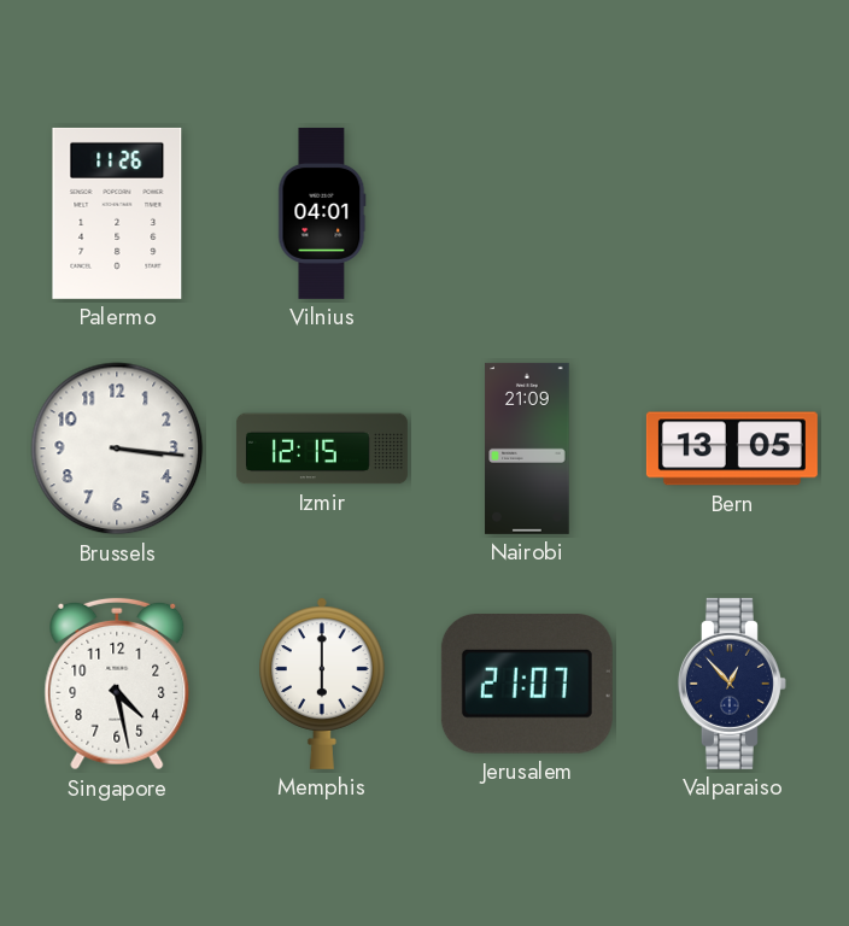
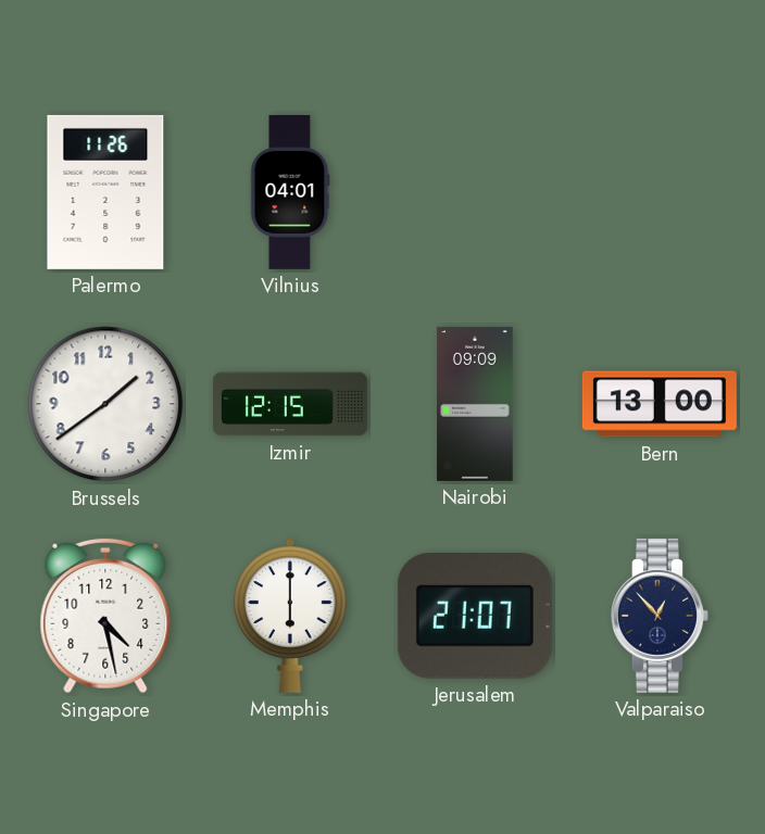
Brussels: 3:16 -> 1:39
Nairobi: 21:09 -> 09:09
Bern: 13:05 -> 13:00
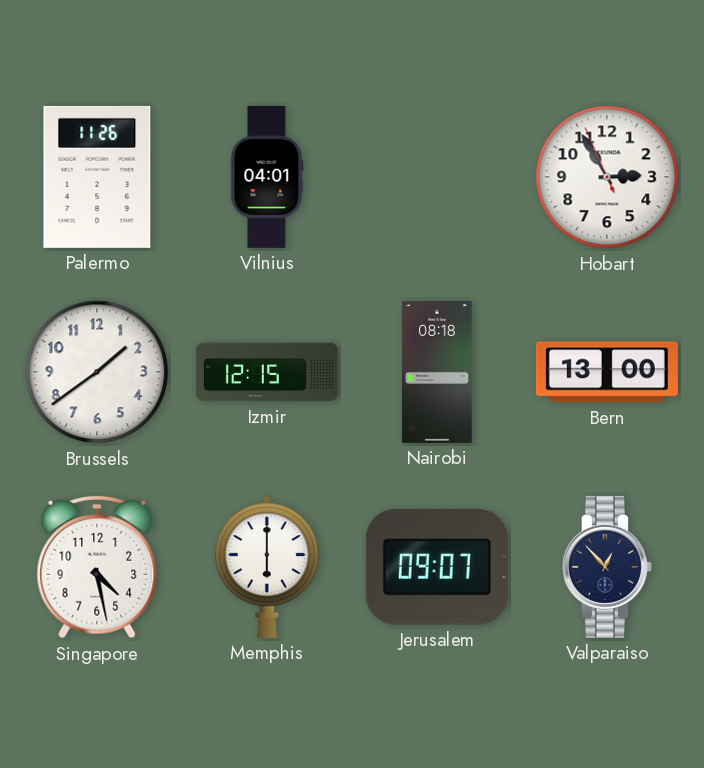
Hobart: none -> 2:54
Nairobi: 09:09 -> 08:18
Jerusalem: 21:07 -> 09:07
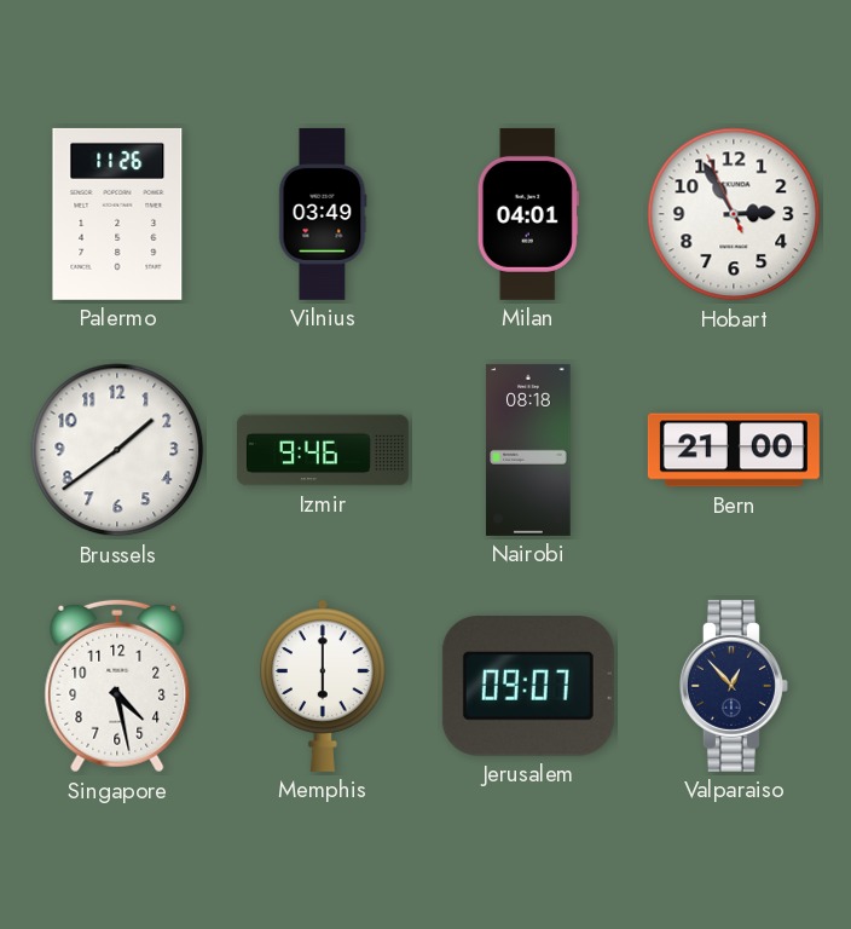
Vilnius: 04:01 -> 03:49
Milan: none -> 04:01
Izmir: 12:15 -> 9:46
Bern: 13:00 -> 21:00
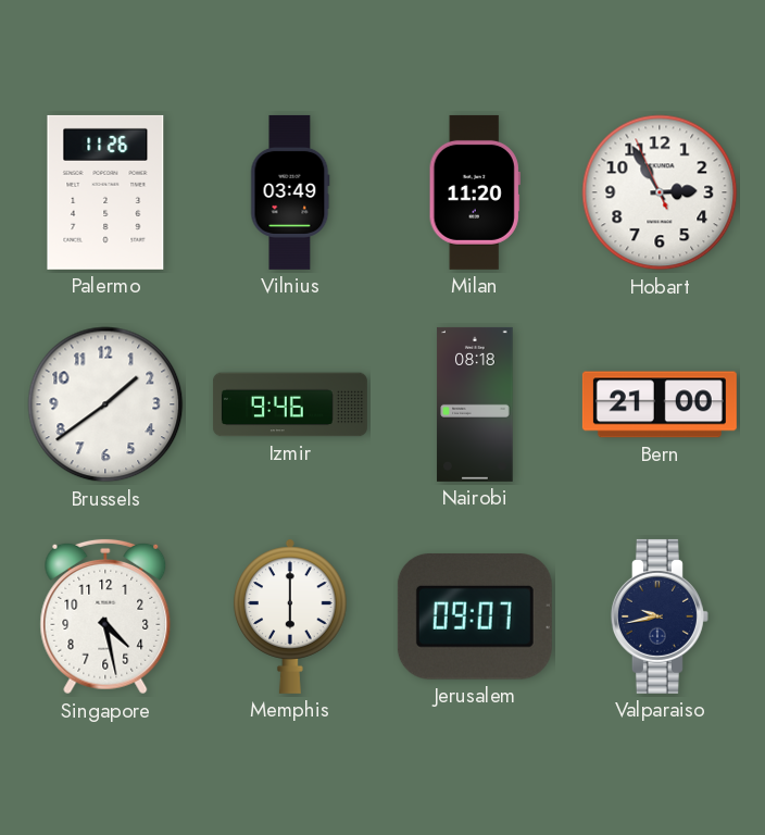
Milan: 04:01 -> 11:20
Valparaiso: 12:53 -> 9:43
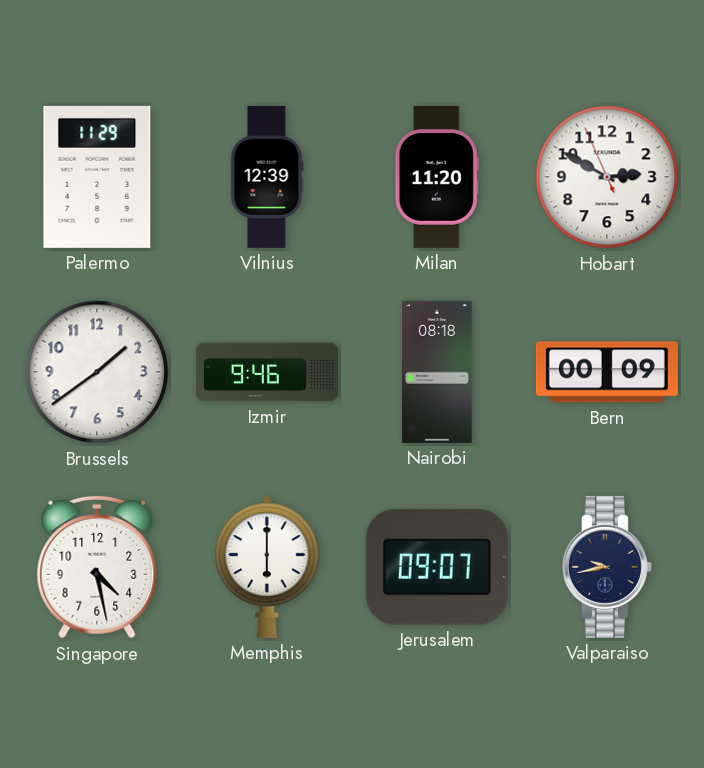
Palermo: 11:26 -> 11:29
Vilnius: 03:49 -> 12:39
Hobart: 2:54 -> 2:49
Bern: 21:00 -> 00:09
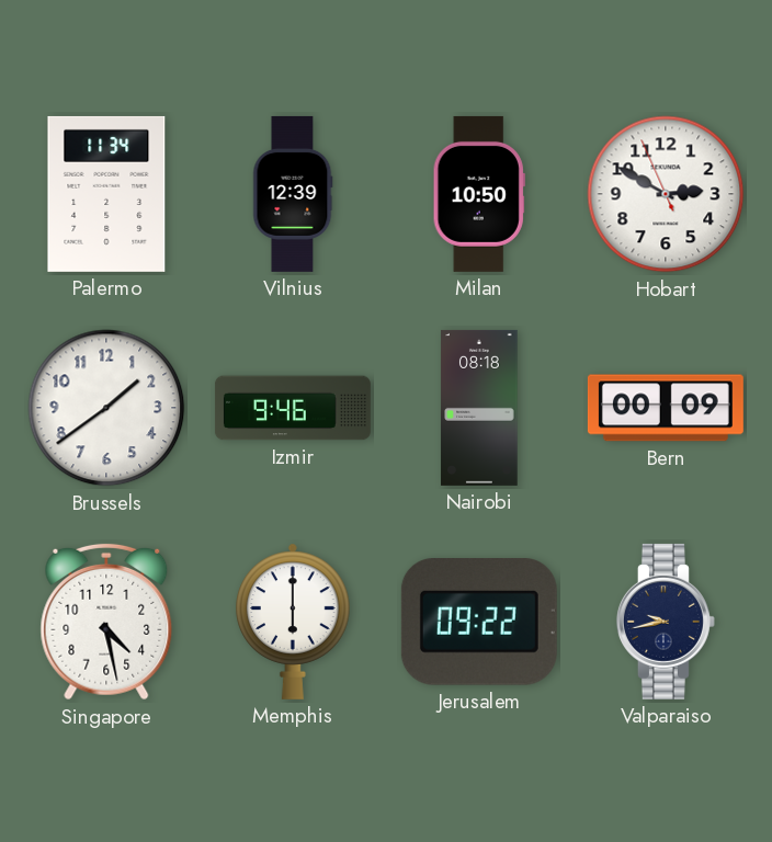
Palermo: 11:29 -> 11:34
Milan: 11:20 -> 10:50
Jerusalem: 09:07 -> 09:22
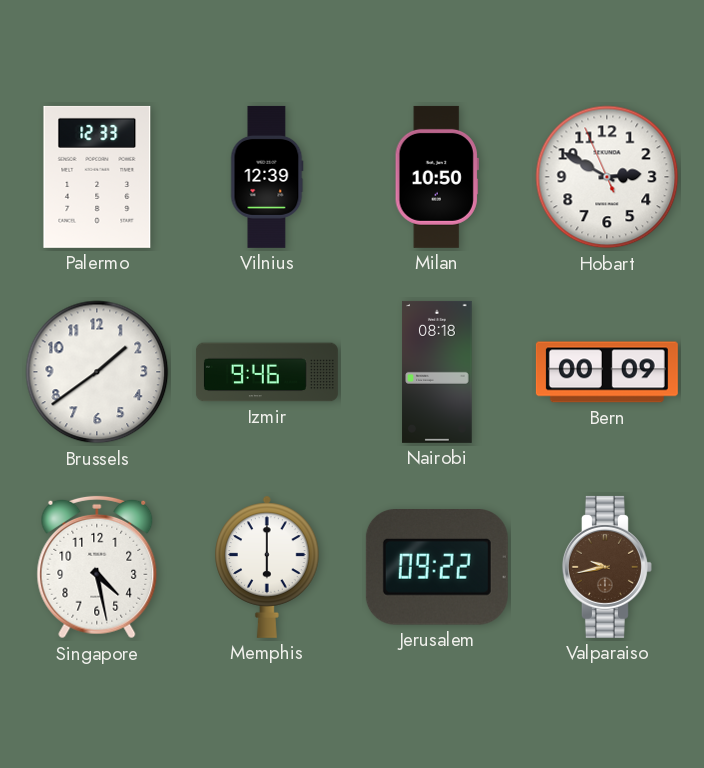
Palermo: 11:34 -> 12:33
Valparaiso dial: navy -> brown
